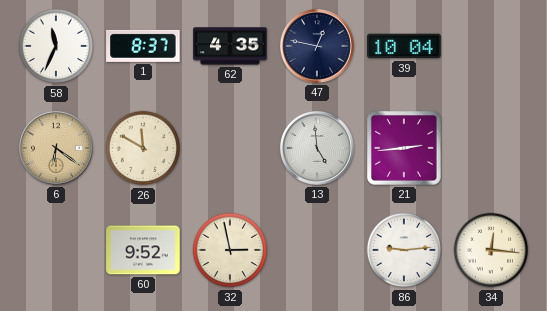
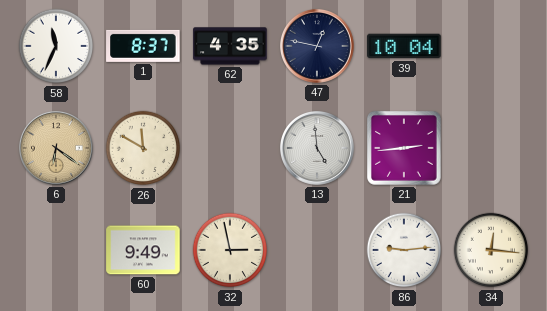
60: 9:52 -> 9:49
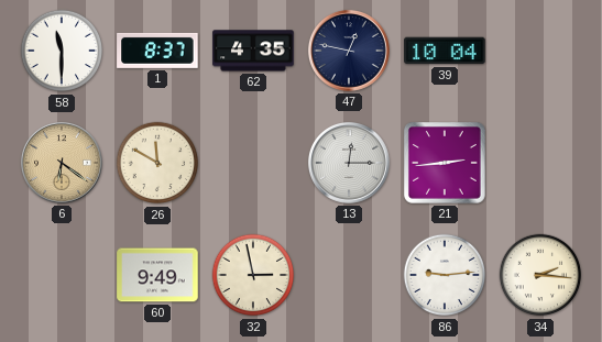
58: 11:34 -> 11:30
13: 4:59 -> 12:15
34: 12:16 -> 2:16
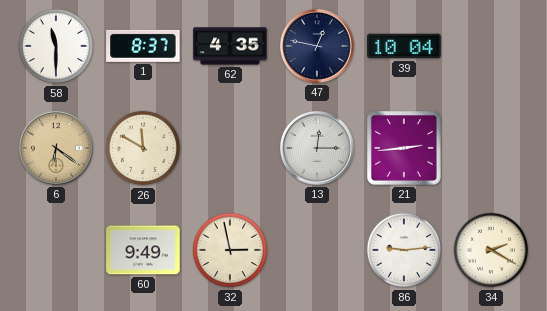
34: 2:16 -> 2:20
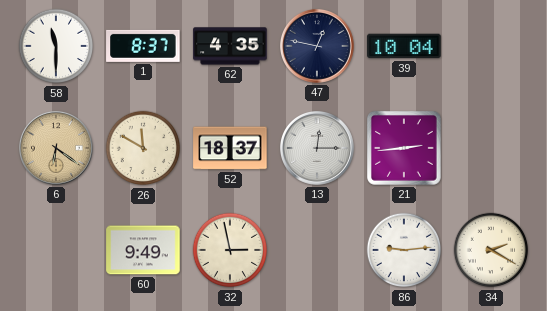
52: none -> 18:37
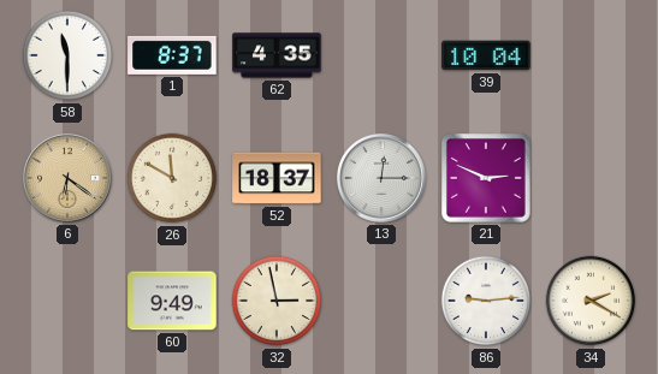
47: 12:47 -> none
21: 2:44 -> 2:49
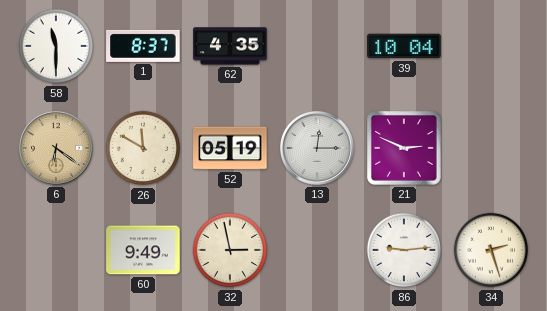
52: 18:37 -> 05:19
34: 2:20 -> 2:27
